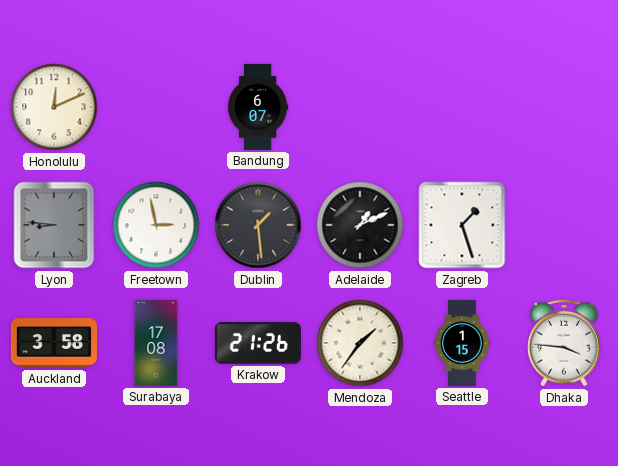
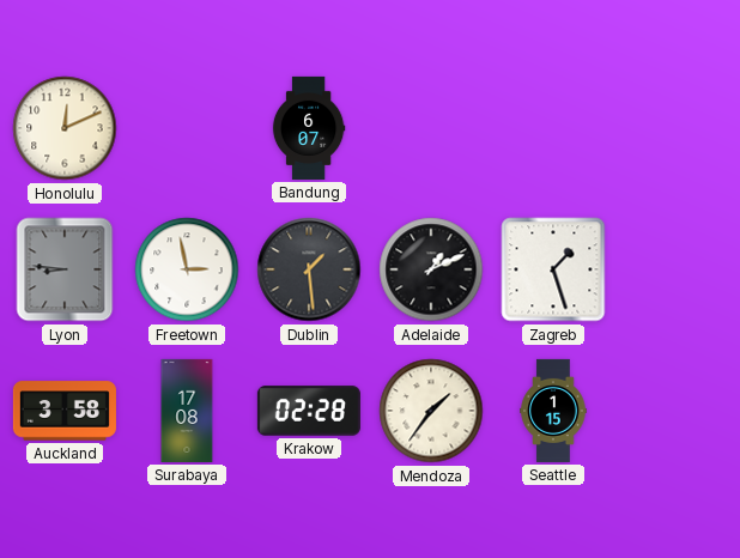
Krakow: 21:26 -> 02:28
Dhaka: 3:46 -> none
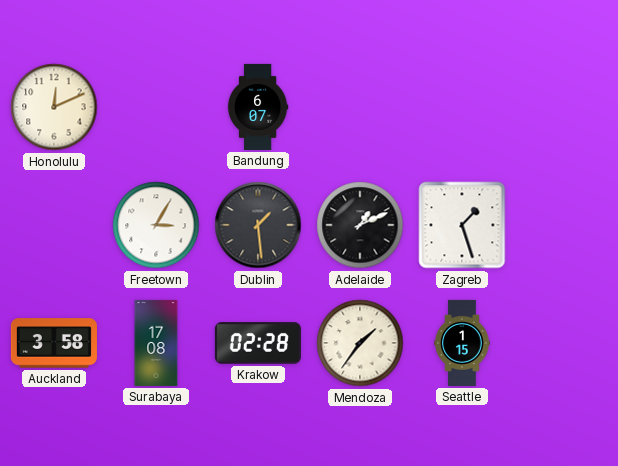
Lyon: 8:46 -> none
Freetown: 2:58 -> 3:05
